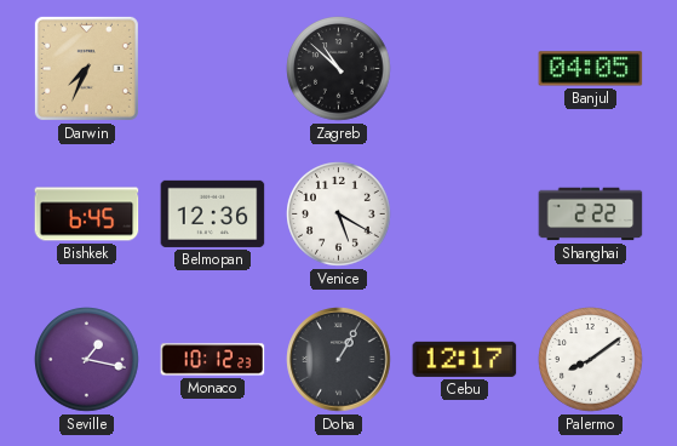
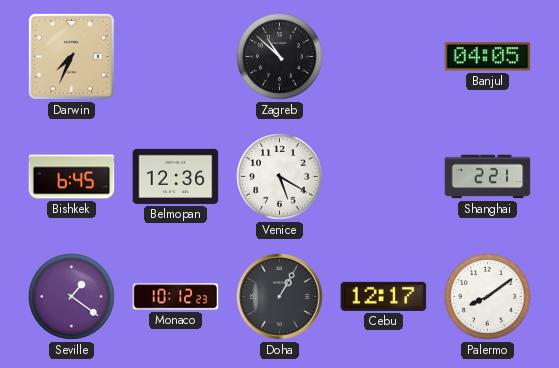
Shanghai: 2:22 -> 2:21
Seville: 1:17 -> 1:21
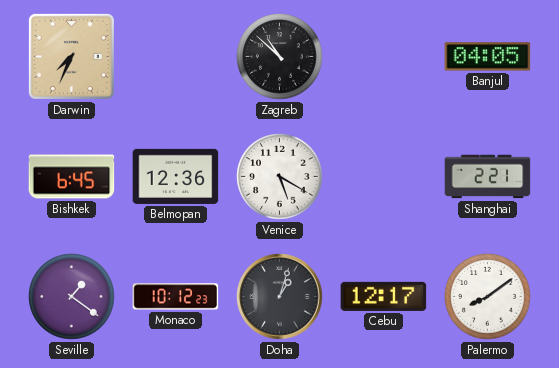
Doha: 1:05 -> 1:03
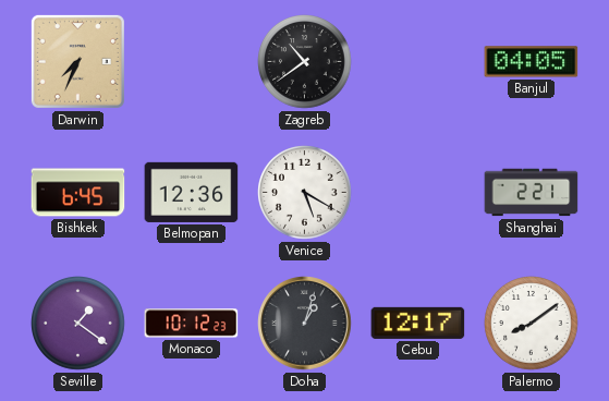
Zagreb: 10:52 -> 10:39
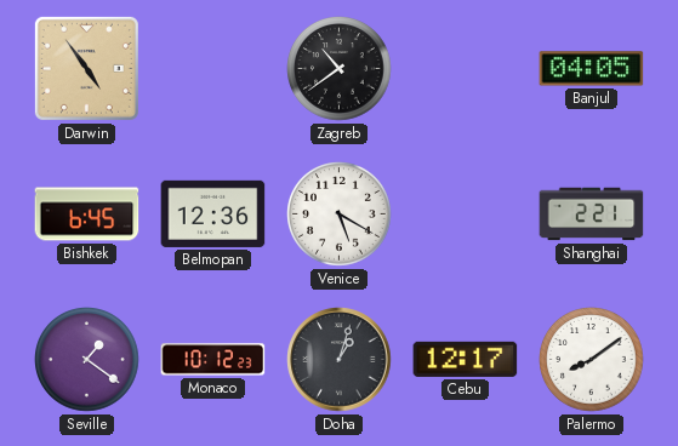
Darwin: 7:34 -> 4:54
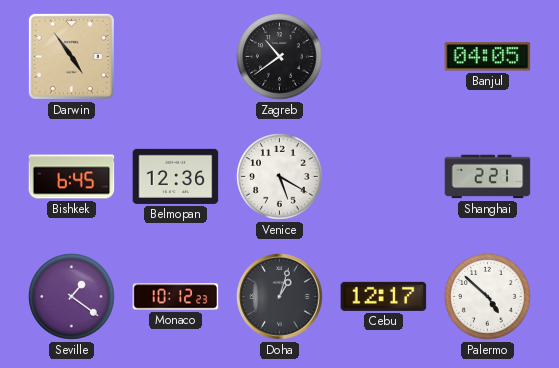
Palermo: 8:09 -> 4:52
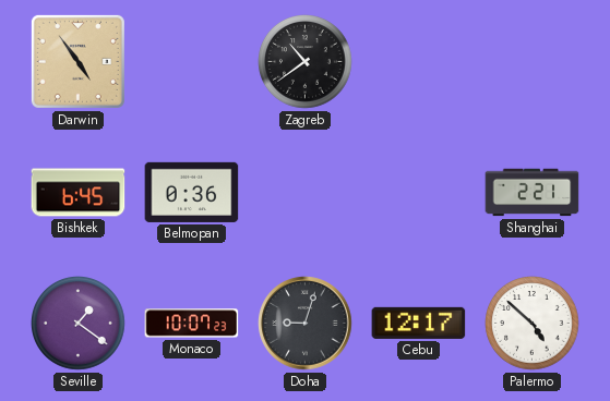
Banjul: 04:05 -> none
Belmopan: 12:36 -> 0:36
Venice: 5:20 -> none
Monaco: 10:12 -> 10:07
Doha: 1:03 -> 9:03
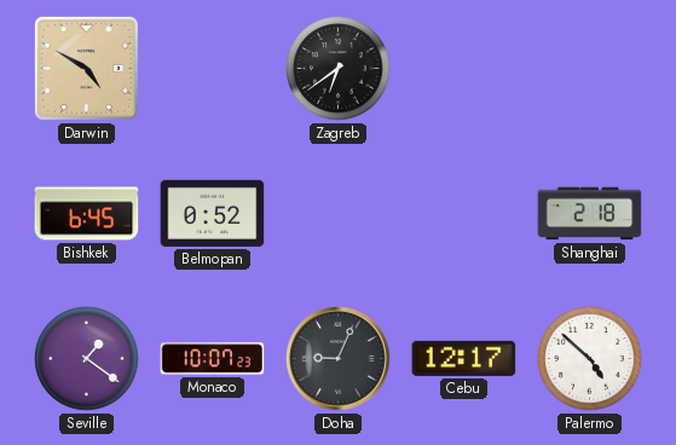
Darwin: 4:54 -> 4:50
Zagreb: 10:39 -> 6:39
Belmopan: 0:36 -> 0:52
Shanghai: 2:21 -> 2:18
Doha: 9:03 -> 9:04
